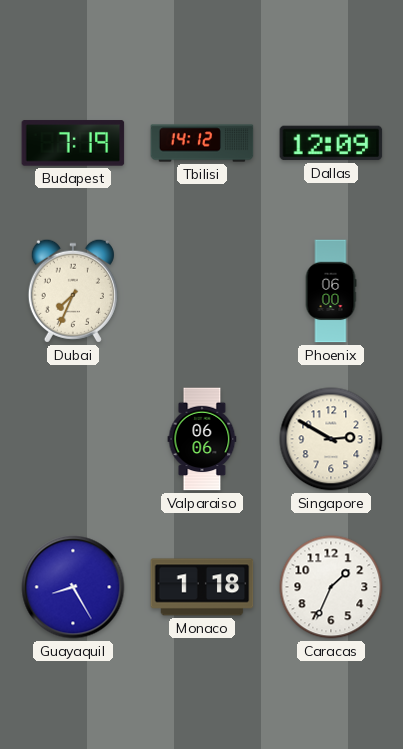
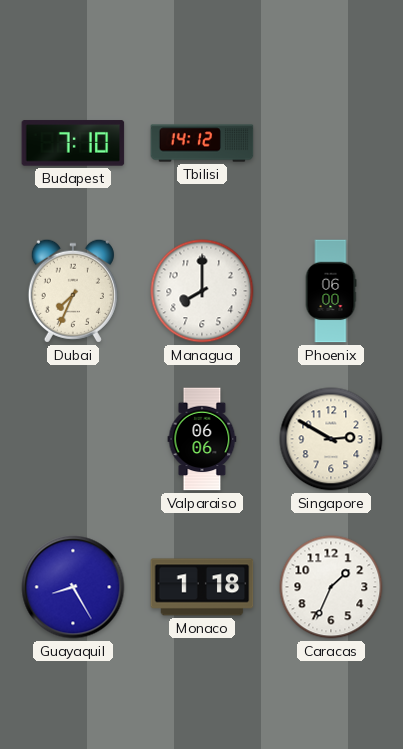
Budapest: 7:19 -> 7:10
Dallas: 12:09 -> none
Managua: none -> 8:00
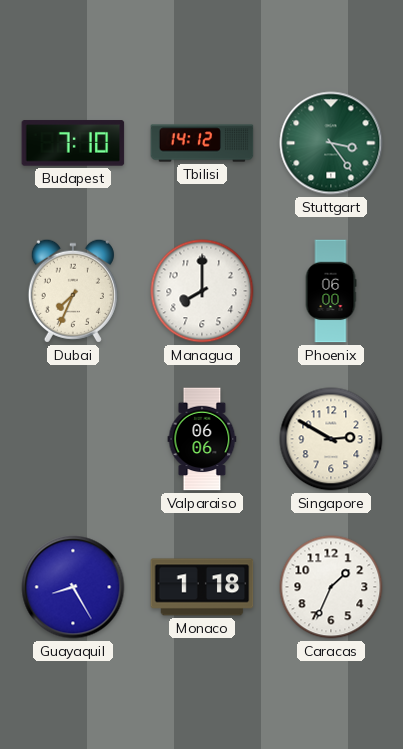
Stuttgart: none -> 3:24
